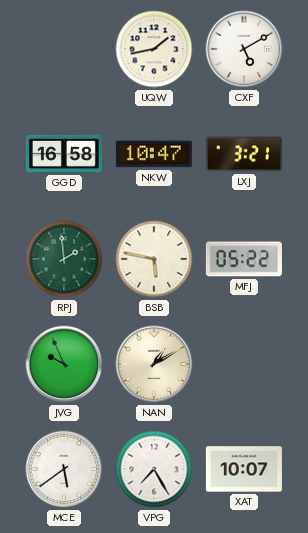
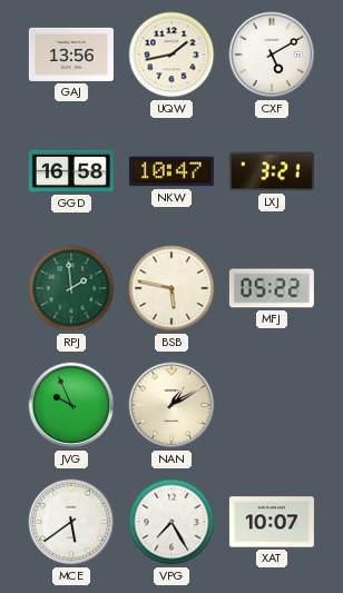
GAJ: none -> 13:56
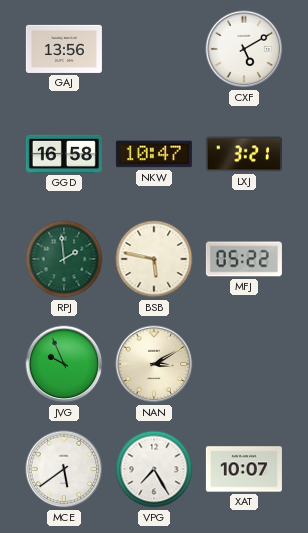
UQW: 1:43 -> none
NAN: 1:10 -> 3:10
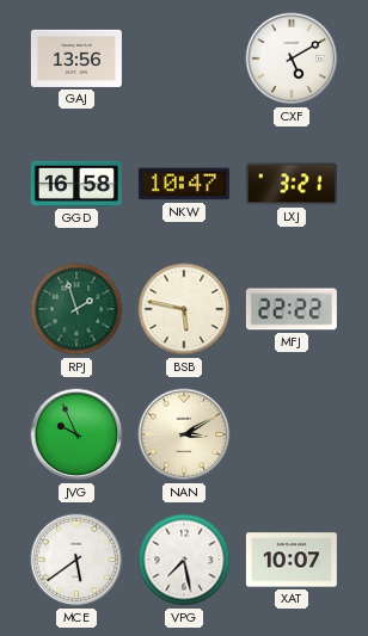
RPJ: 1:59 -> 1:57
MFJ: 05:22 -> 22:22
VPG: 7:25 -> 7:28
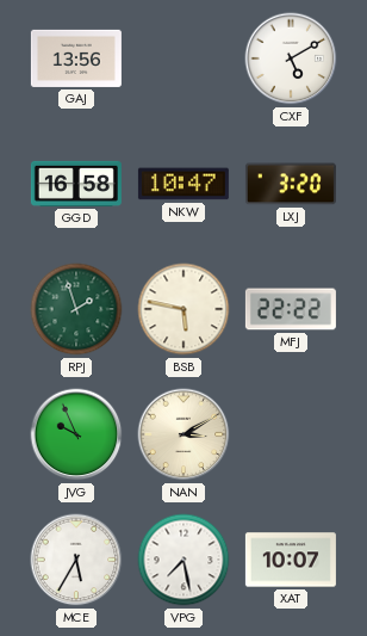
LXJ: 3:21 -> 3:20
MCE: 5:39 -> 5:35
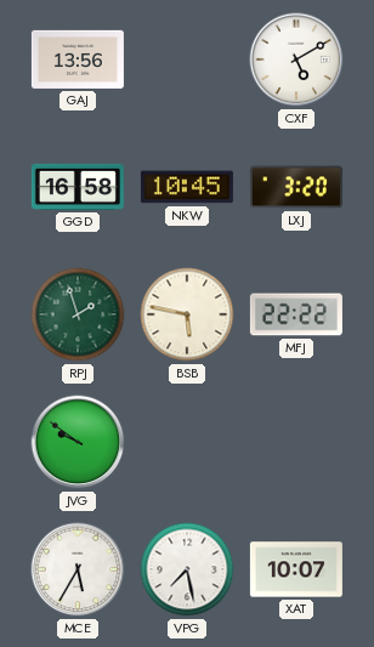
NKW: 10:47 -> 10:45
JVG: 9:56 -> 9:51
NAN: 3:10 -> none
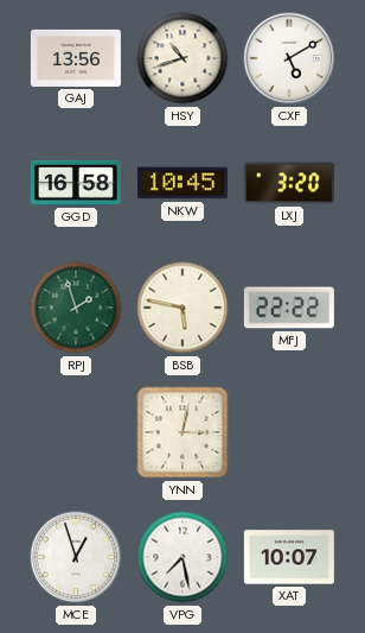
HSY: none -> 10:42
JVG: 9:51 -> none
YNN: none -> 3:02
MCE: 5:35 -> 12:57
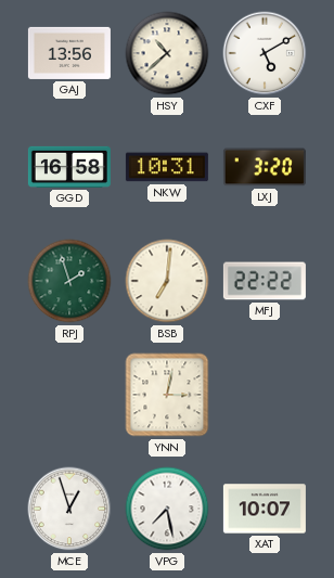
HSY: 10:42 -> 10:38
NKW: 10:45 -> 10:31
BSB: 5:47 -> 7:01
